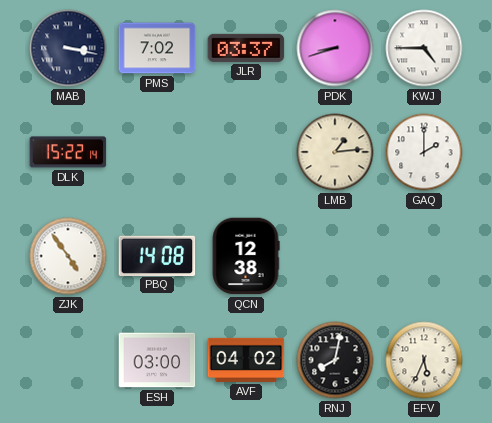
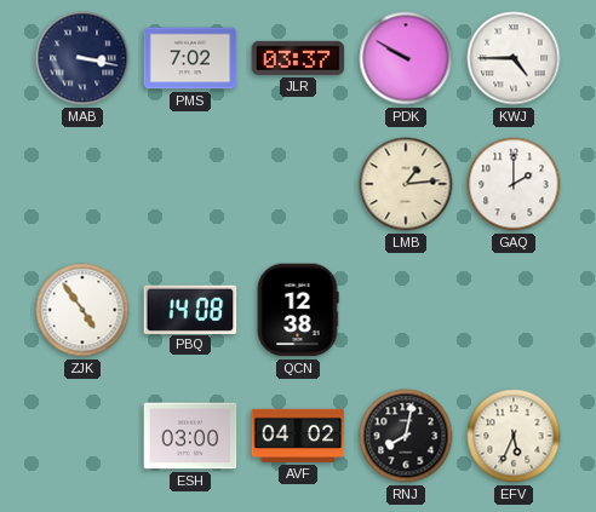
PDK: 8:42 -> 9:50
DLK: 15:22 -> none
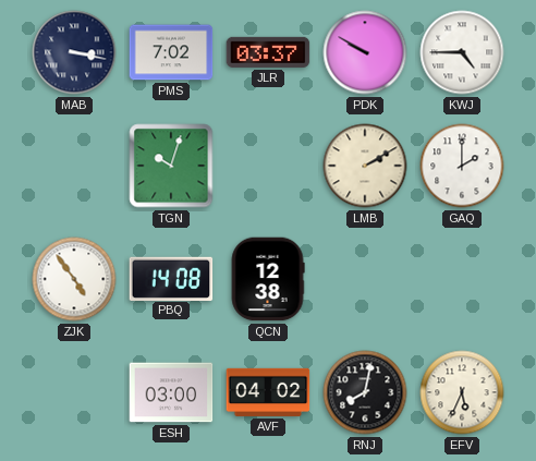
TGN: none -> 10:03
LMB: 1:14 -> 2:10
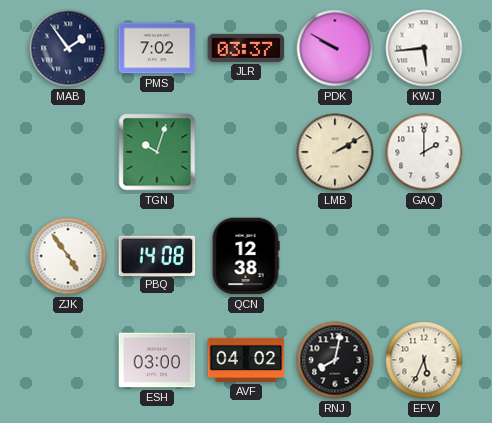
MAB: 3:17 -> 1:54
KWJ: 4:45 -> 5:44
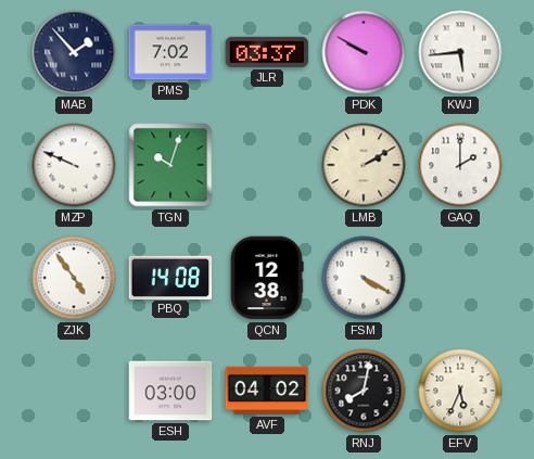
MAB: 1:54 -> 1:53
MZP: none -> 9:49
FSM: none -> 4:20
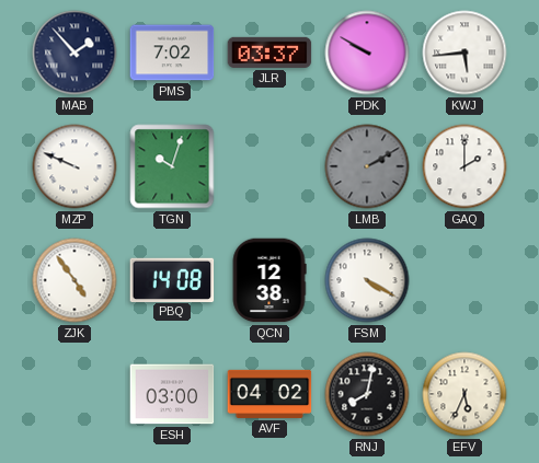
LMB dial: cream -> grey
